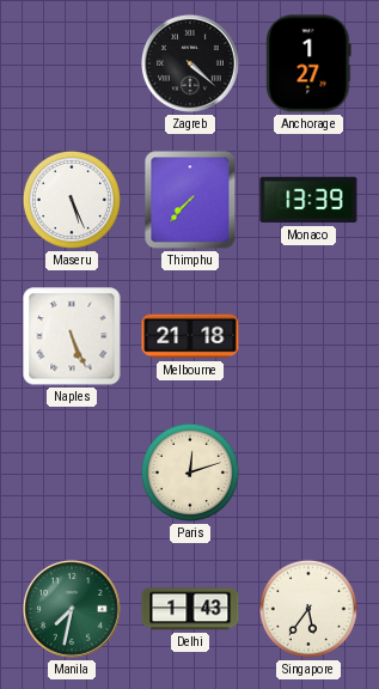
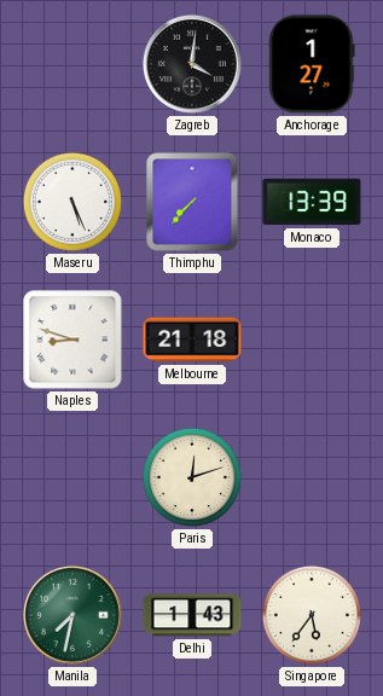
Zagreb: 4:22 -> 4:01
Naples: 5:26 -> 8:48
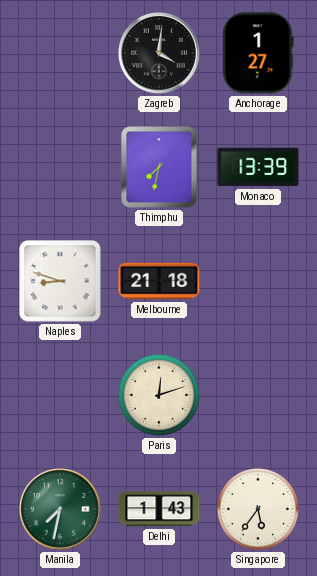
Maseru: 5:26 -> none
Thimphu: 7:37 -> 7:32
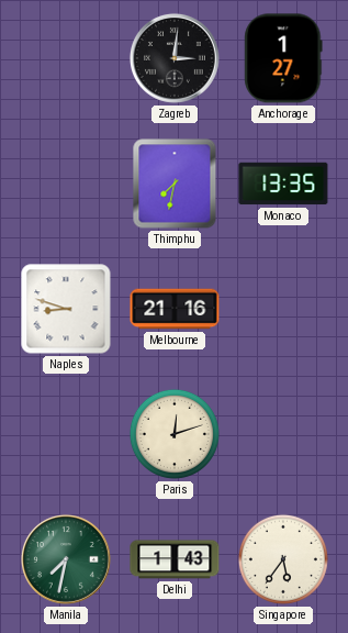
Zagreb: 4:01 -> 3:01
Monaco: 13:39 -> 13:35
Melbourne: 21:18 -> 21:16
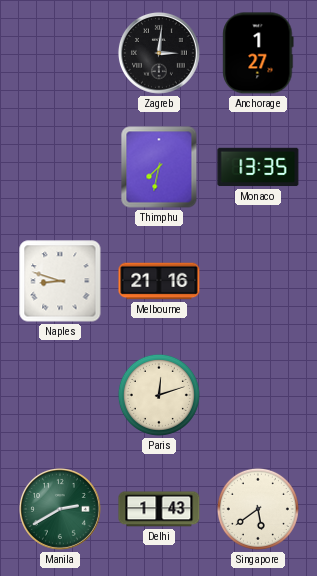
Manila: 7:32 -> 2:40
Singapore: 5:36 -> 5:39
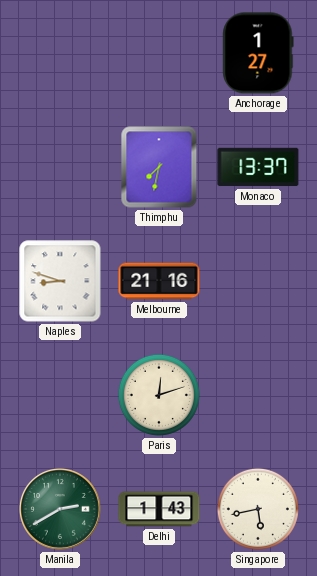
Zagreb: 3:01 -> none
Monaco: 13:35 -> 13:37
Singapore: 5:39 -> 5:43
